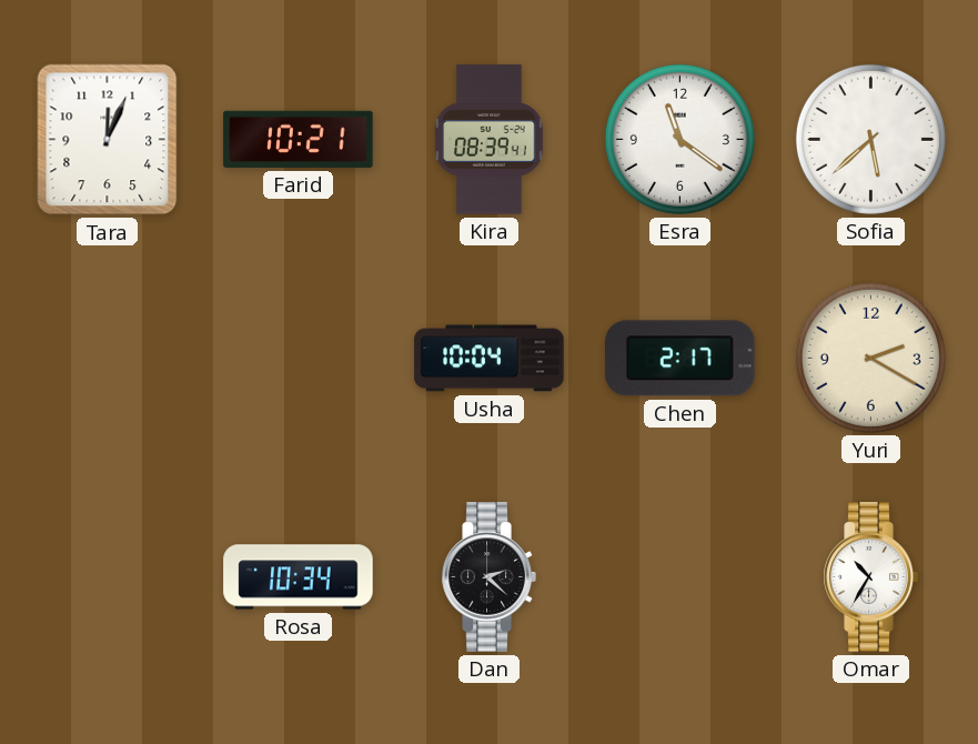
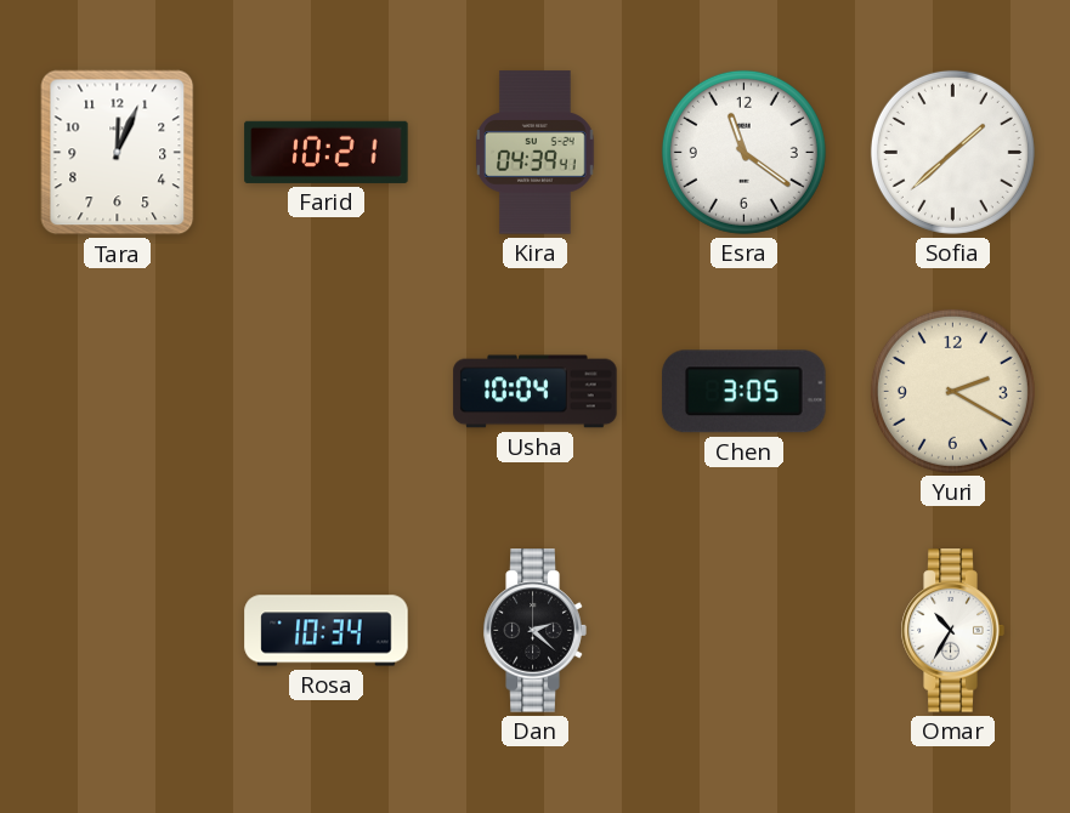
Kira: 08:39 -> 04:39
Sofia: 5:38 -> 1:38
Chen: 2:17 -> 3:05
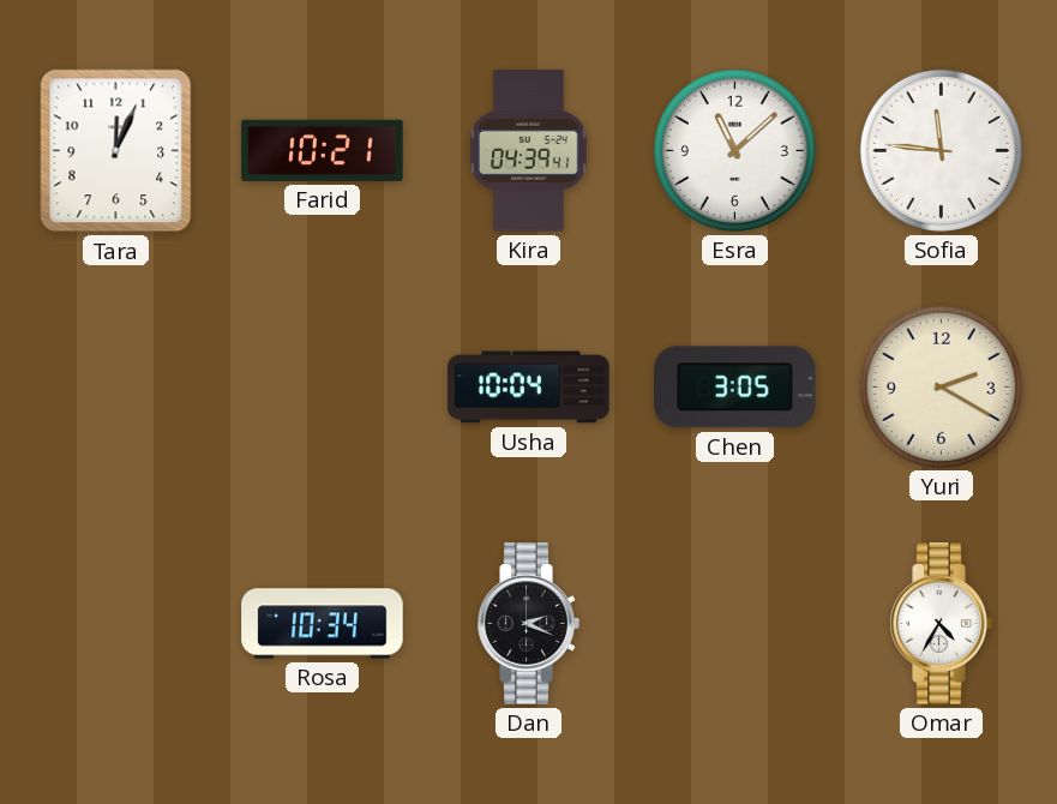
Esra: 11:21 -> 11:08
Sofia: 1:38 -> 11:46
Dan: 2:22 -> 2:19
Omar: 10:35 -> 4:35
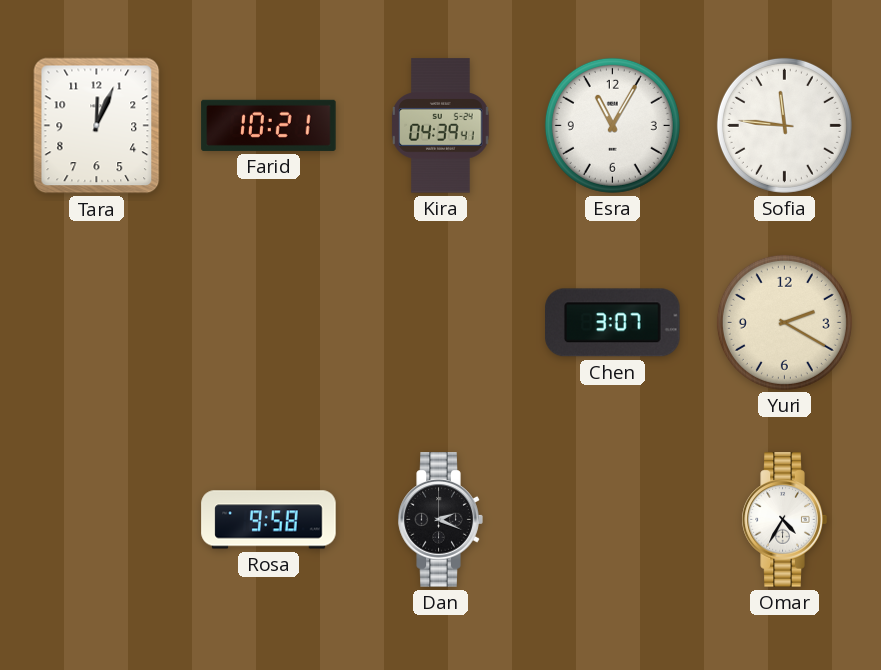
Esra: 11:08 -> 11:05
Usha: 10:04 -> none
Chen: 3:05 -> 3:07
Rosa: 10:34 -> 9:58
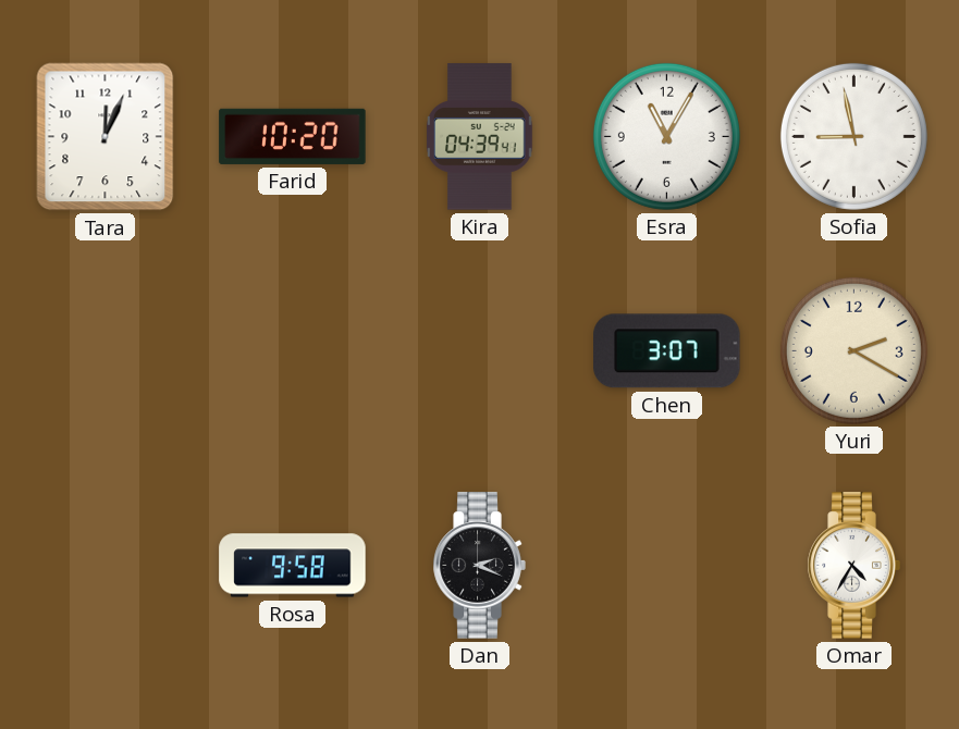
Farid: 10:21 -> 10:20
Sofia: 11:46 -> 8:58
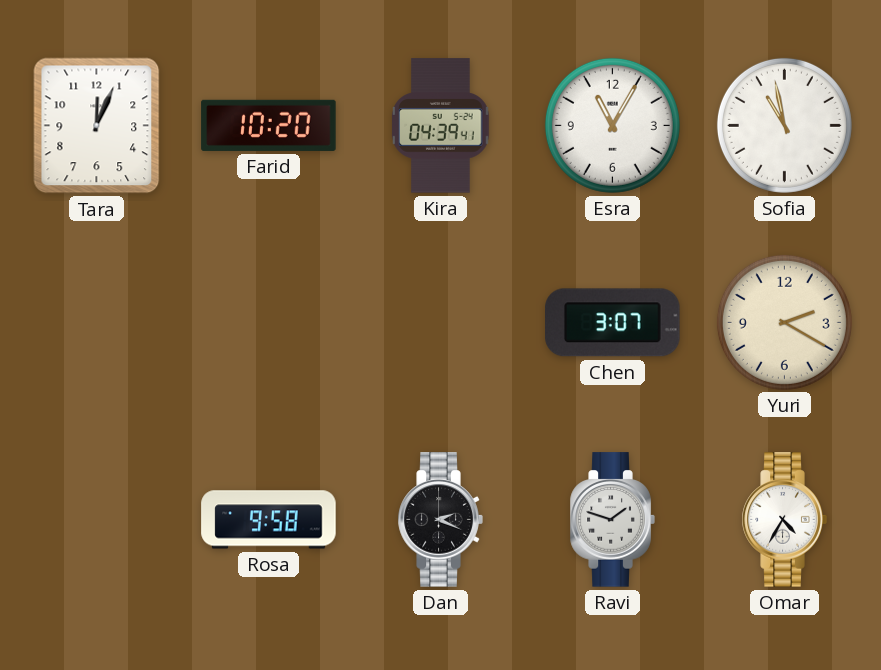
Sofia: 8:58 -> 10:58
Ravi: none -> 1:48
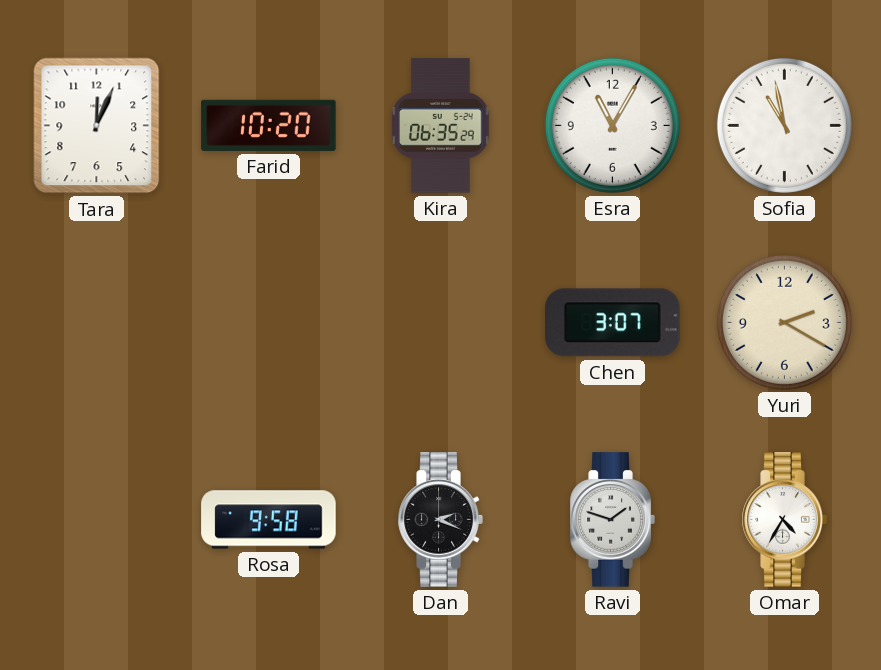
Kira: 04:39 -> 06:35
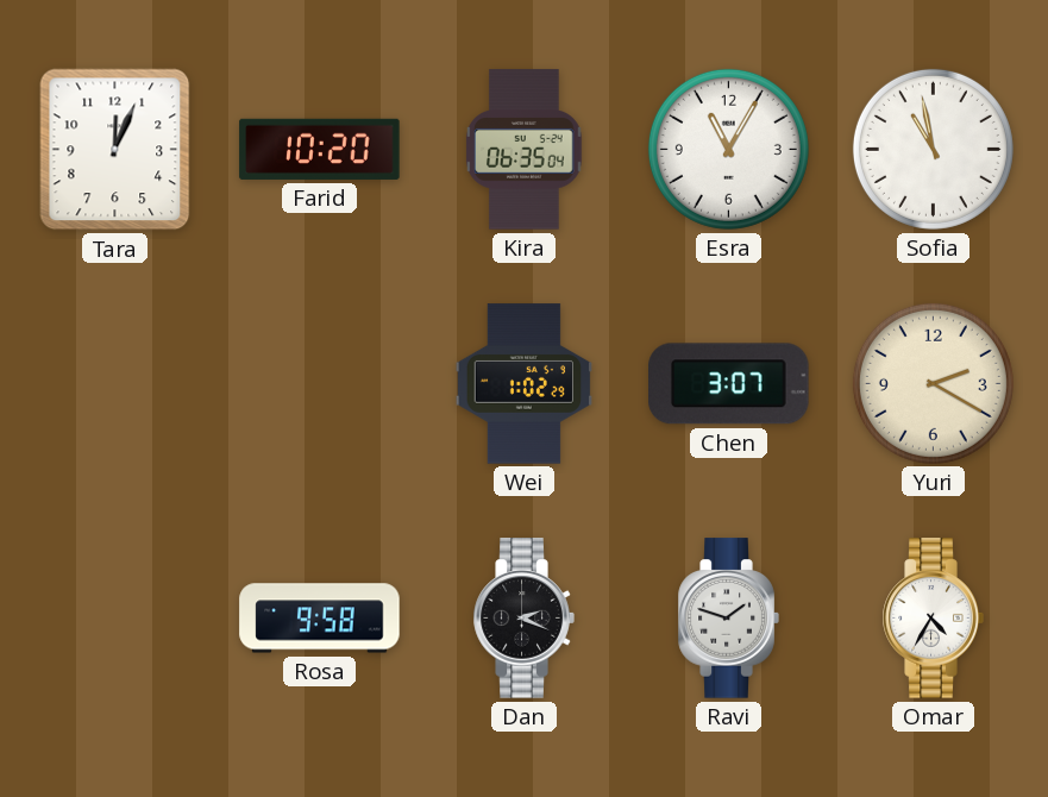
Kira: 06:35:29 -> 06:35:04
Wei: none -> 1:02
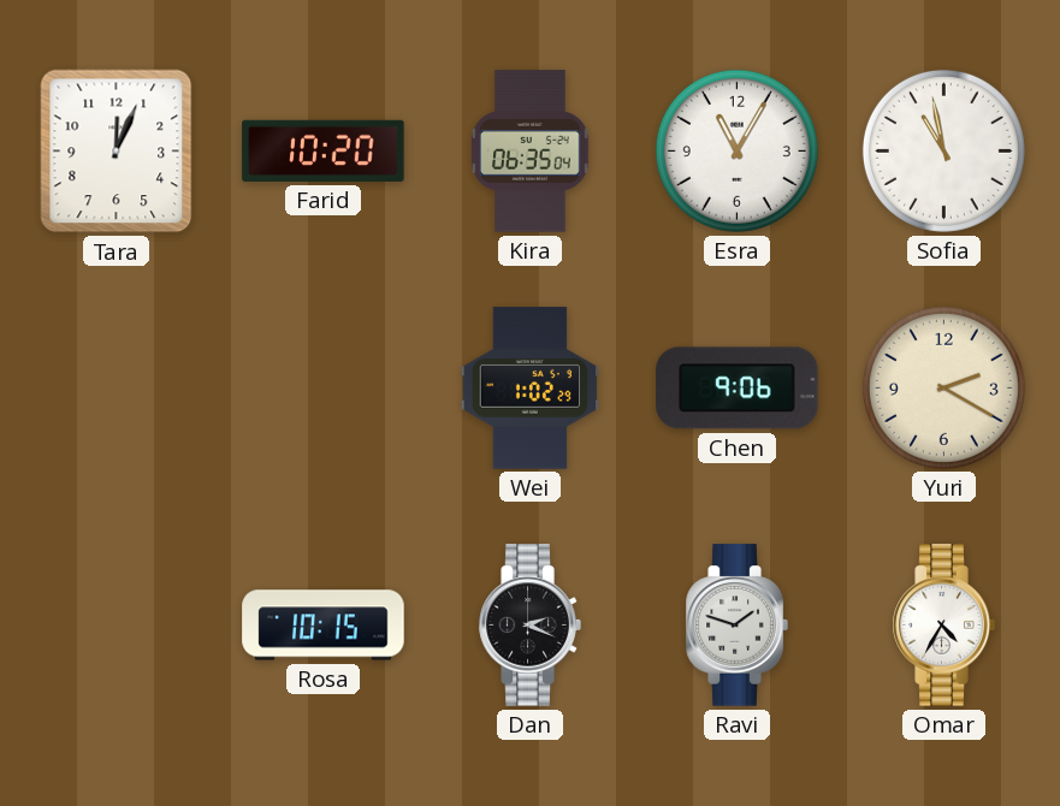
Chen: 3:07 -> 9:06
Rosa: 9:58 -> 10:15
